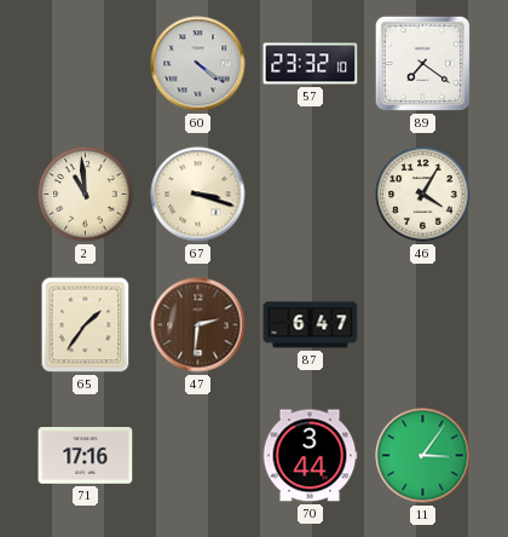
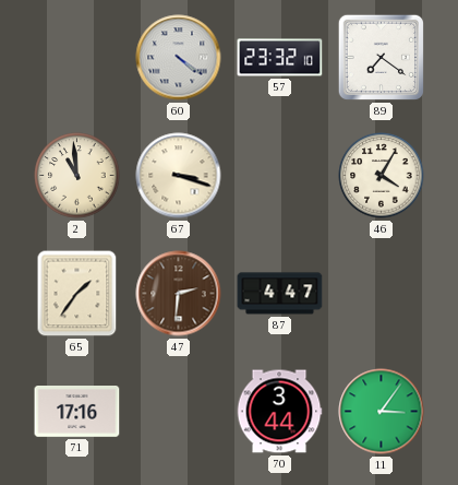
87: 6:47 -> 4:47
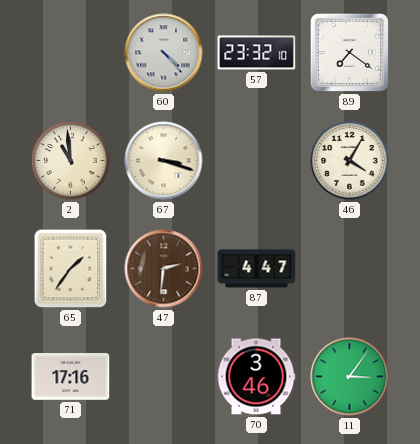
60: 4:21 -> 4:23
70: 3:44 -> 3:46
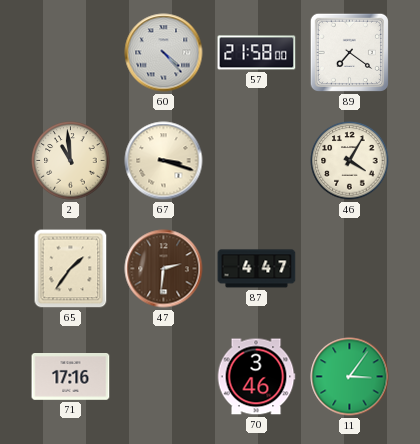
57: 23:32 -> 21:58
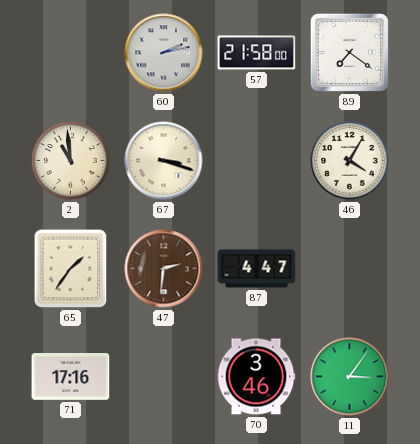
60: 4:23 -> 2:13
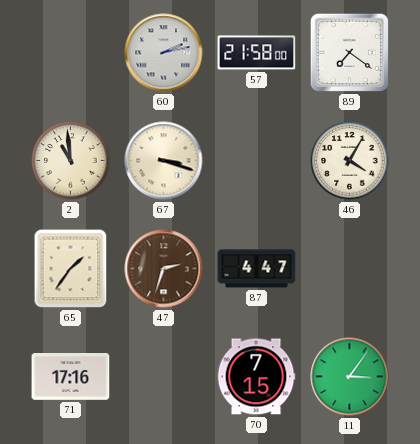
47: 2:31 -> 2:33
70: 3:46 -> 7:15
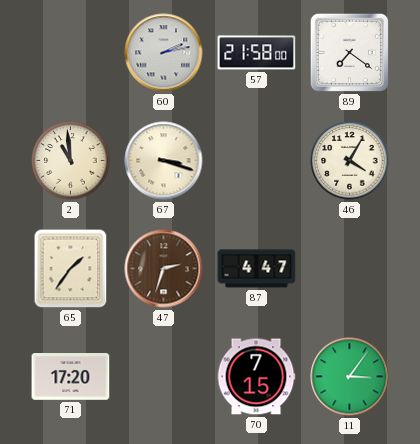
71: 17:16 -> 17:20
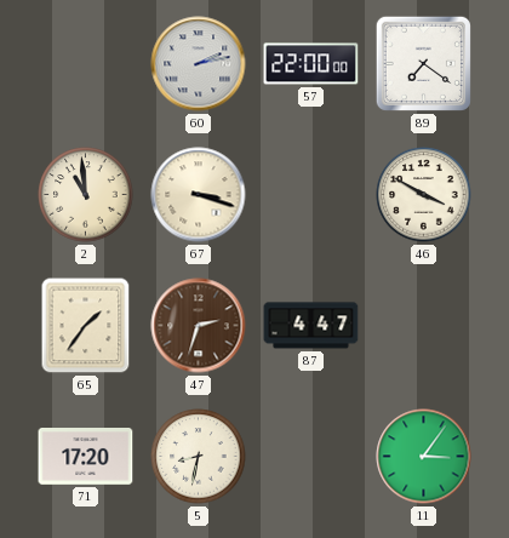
57: 21:58 -> 22:00
46: 4:05 -> 3:50
5: none -> 8:32
70: 7:15 -> none
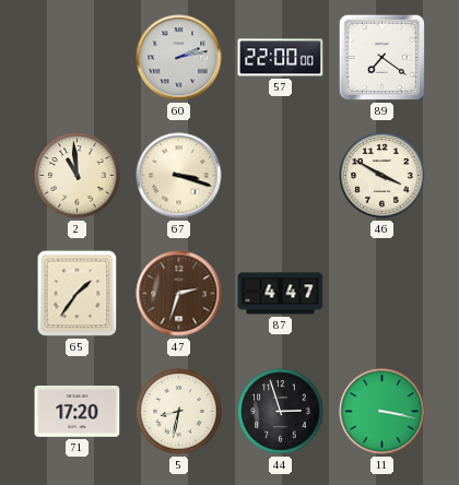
44: none -> 2:57
11: 3:06 -> 3:17
